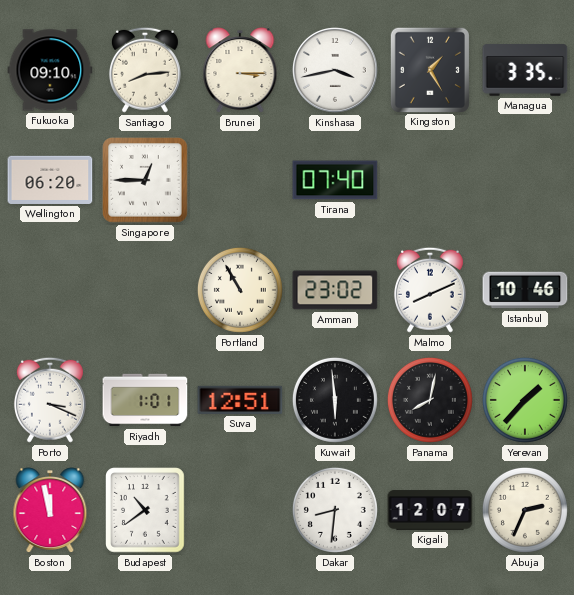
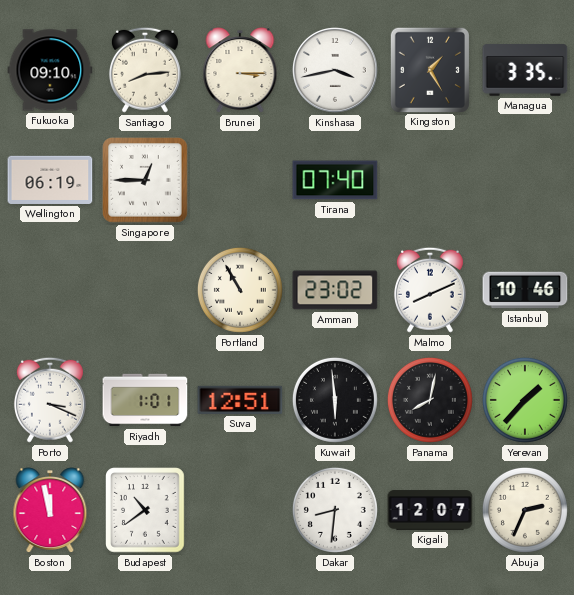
Wellington: 06:20 -> 06:19
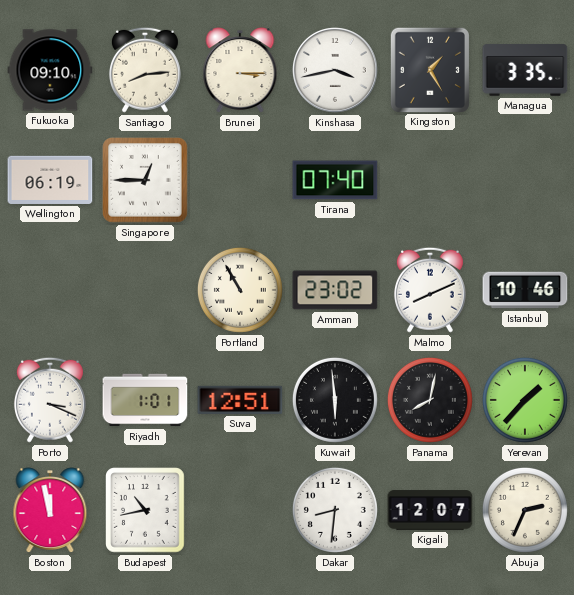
Budapest: 10:39 -> 10:43
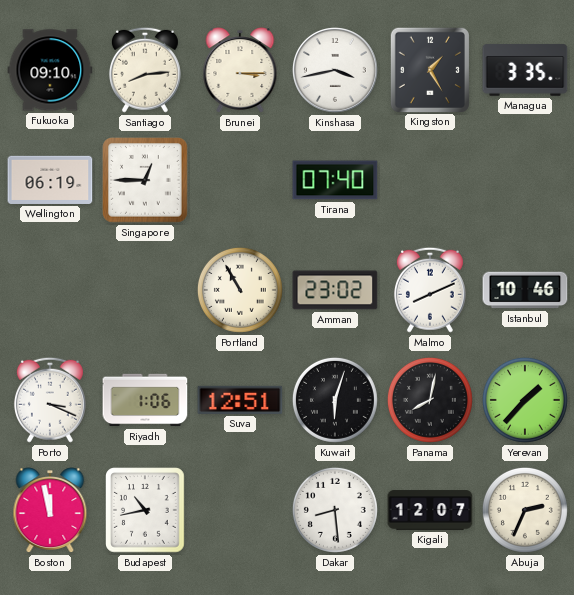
Riyadh: 1:01 -> 1:06
Kuwait: 5:59 -> 6:03
Dakar: 8:31 -> 8:29
